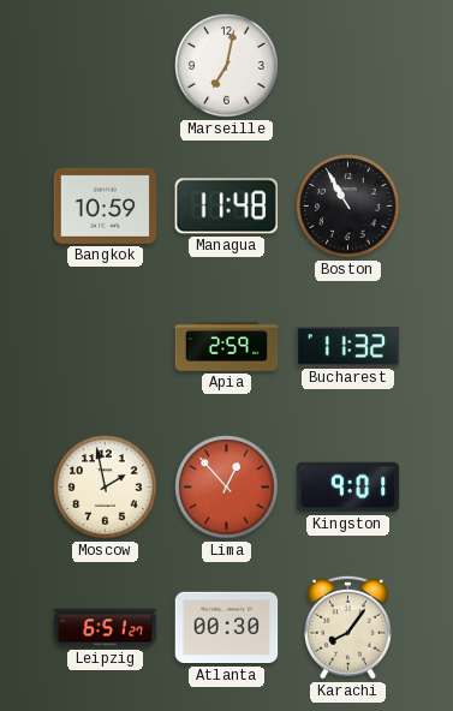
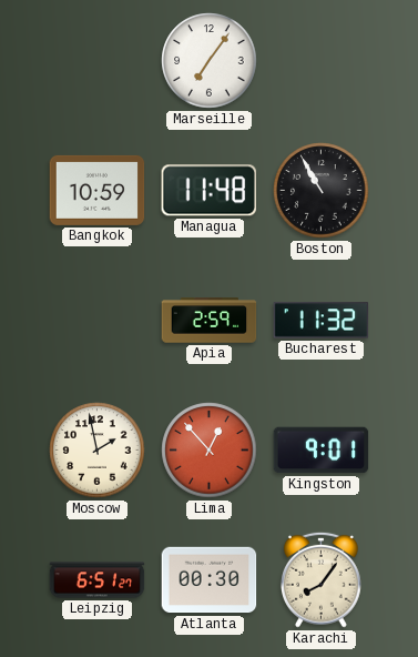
Marseille: 7:02 -> 7:06
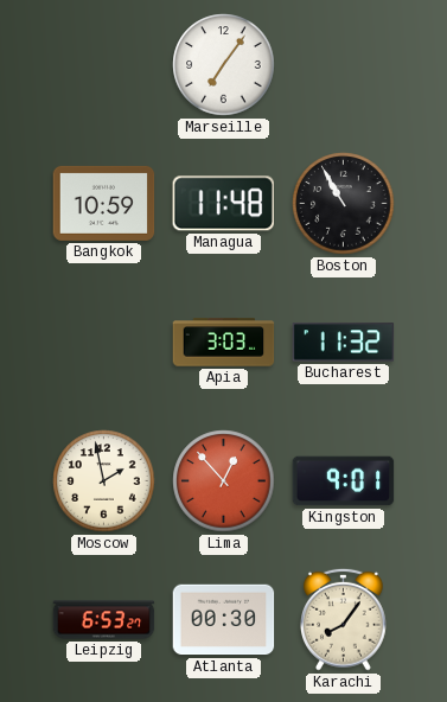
Apia: 2:59 -> 3:03
Leipzig: 6:51 -> 6:53
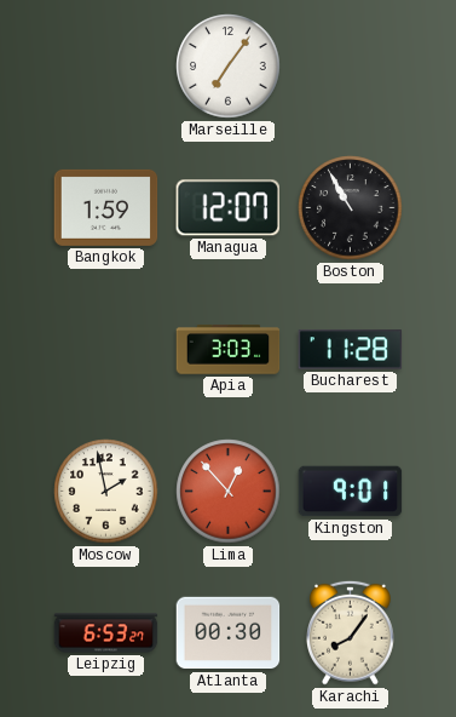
Bangkok: 10:59 -> 1:59
Managua: 11:48 -> 12:07
Bucharest: 11:32 -> 11:28
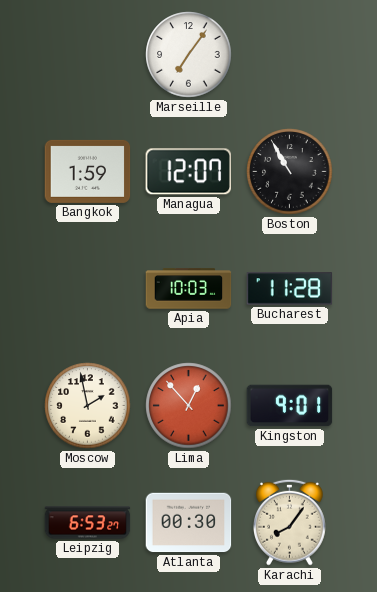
Apia: 3:03 -> 10:03
